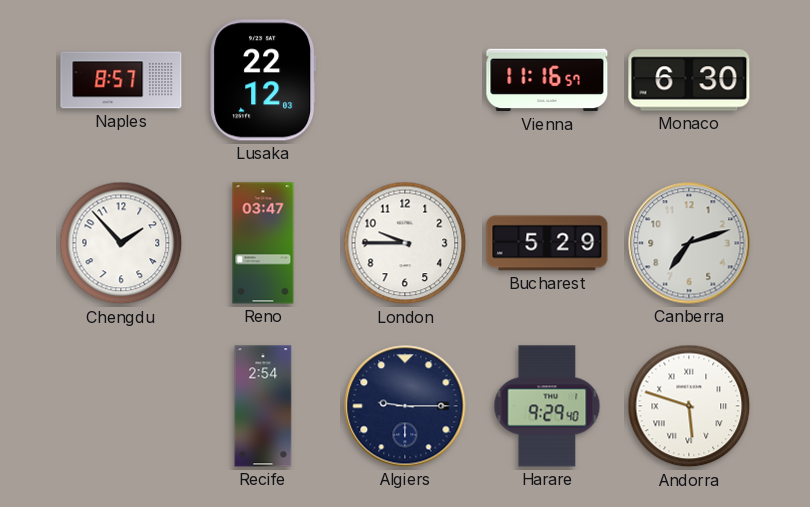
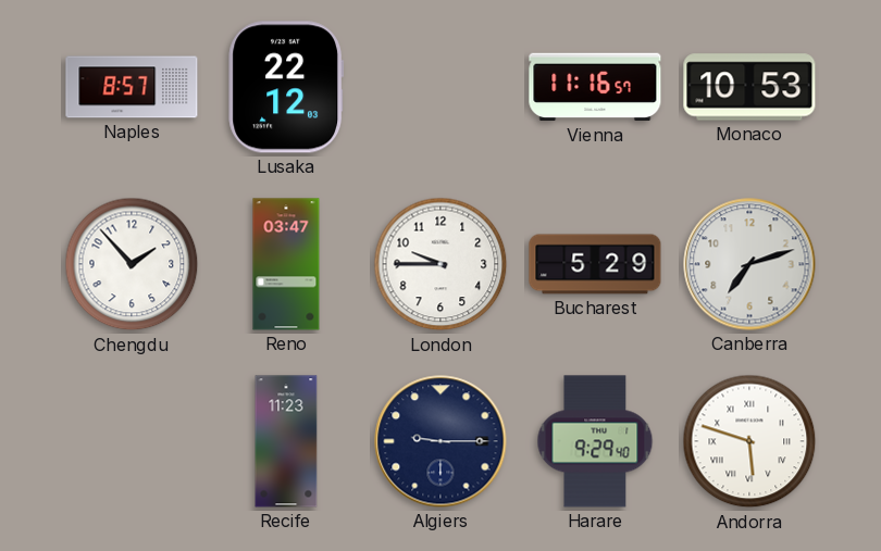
Monaco: 6:30 -> 10:53
Recife: 2:54 -> 11:23
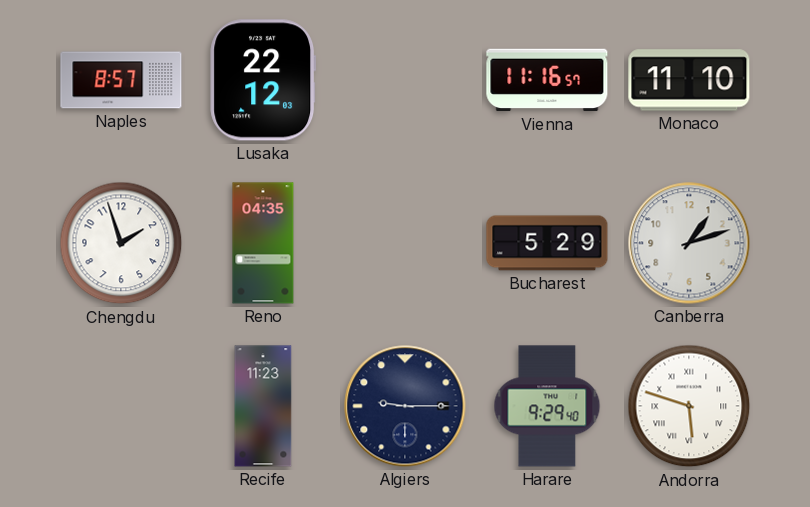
Monaco: 10:53 -> 11:10
Chengdu: 1:53 -> 1:57
Reno: 03:47 -> 04:35
London: 9:45 -> none
Canberra: 7:12 -> 1:12
